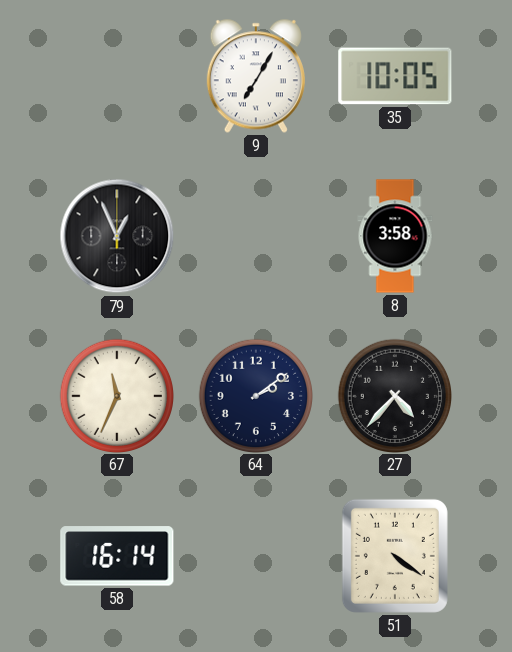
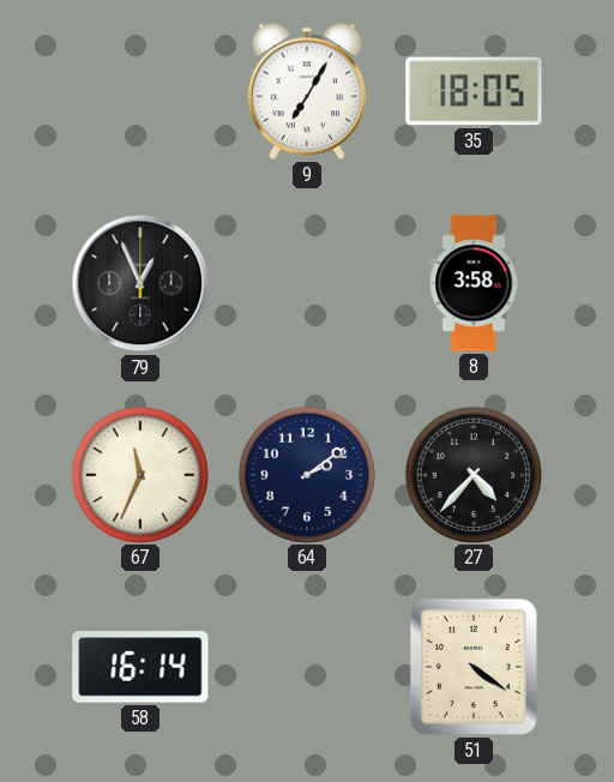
35: 10:05 -> 18:05
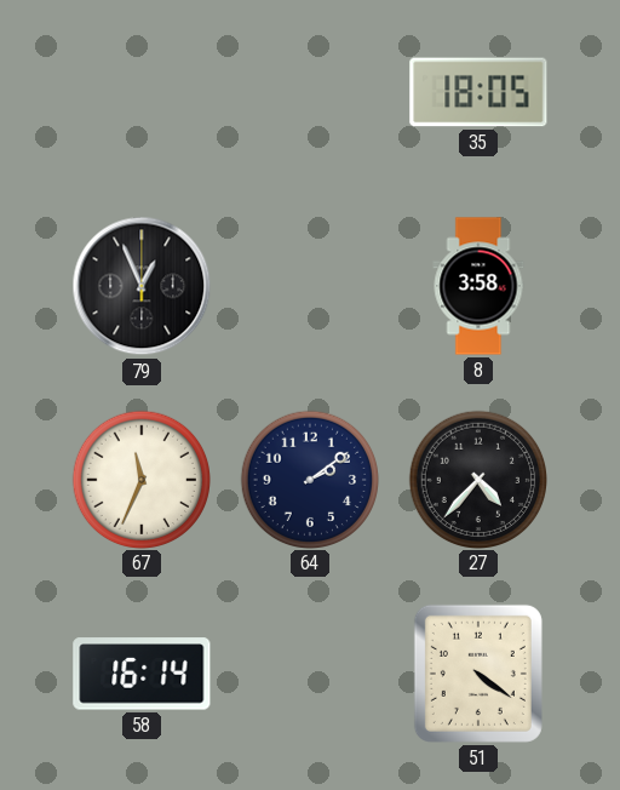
9: 7:05 -> none
